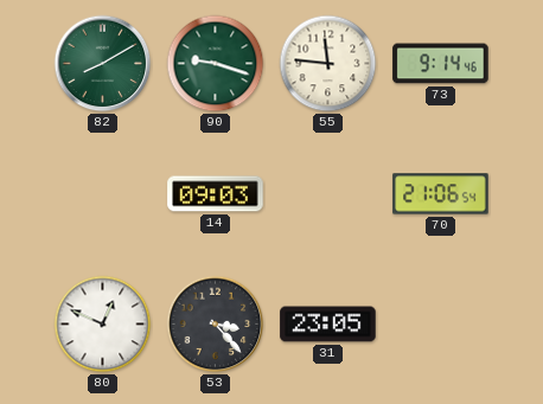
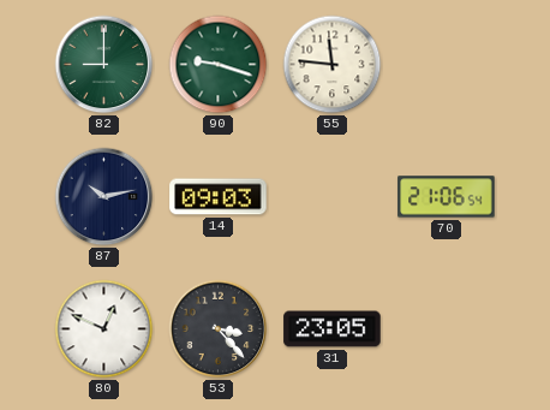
82: 8:10 -> 9:00
73: 9:14 -> none
87: none -> 10:13
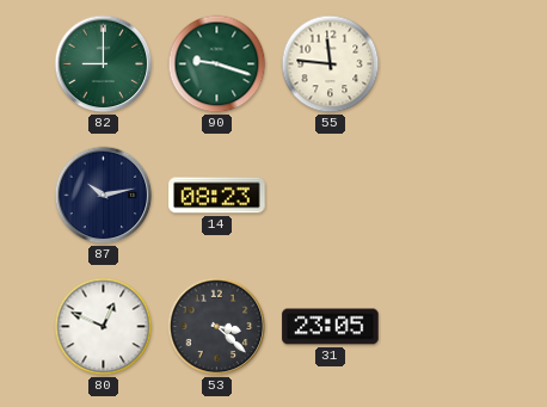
14: 09:03 -> 08:23
70: 21:06 -> none
53: 3:23 -> 3:22
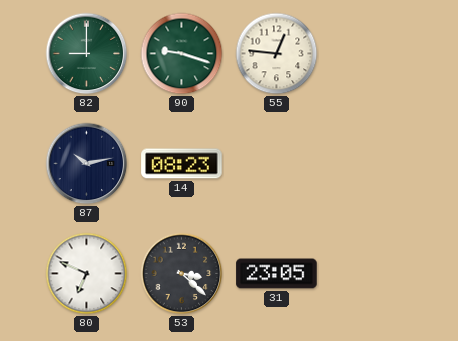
55: 11:46 -> 12:46
80: 12:49 -> 6:49
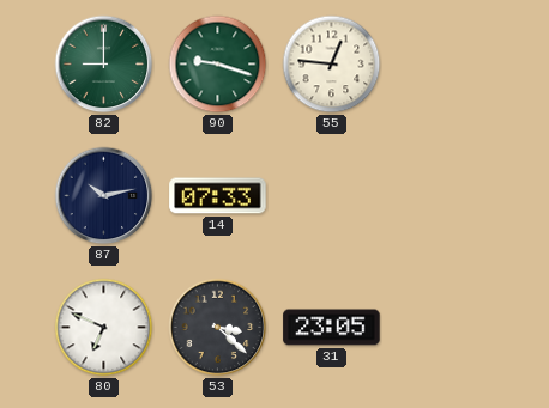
14: 08:23 -> 07:33
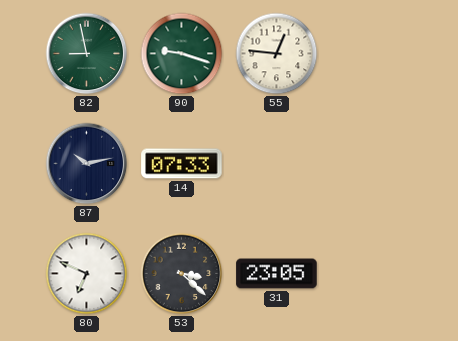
82: 9:00 -> 8:58
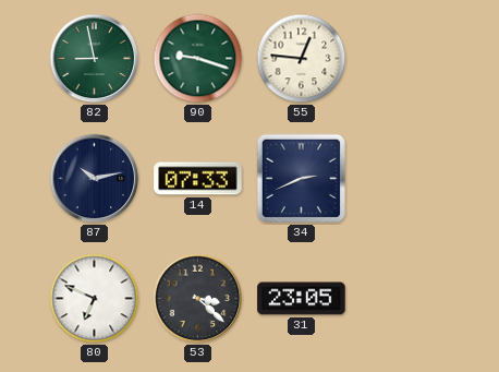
34: none -> 2:41
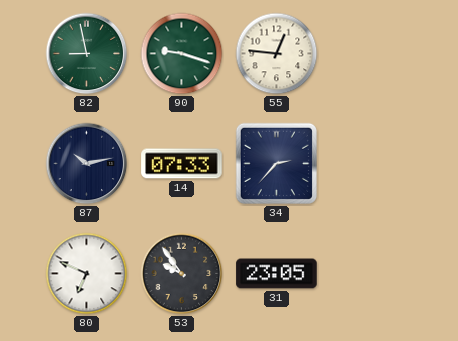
34: 2:41 -> 2:37
53: 3:22 -> 9:54
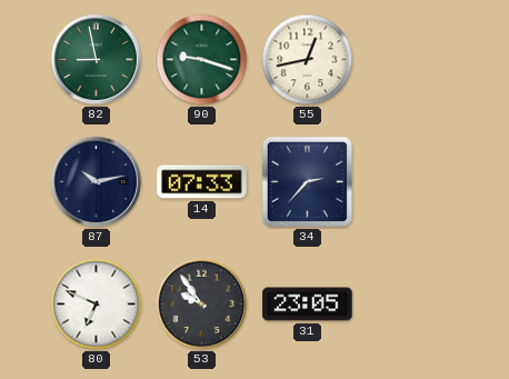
55: 12:46 -> 12:43
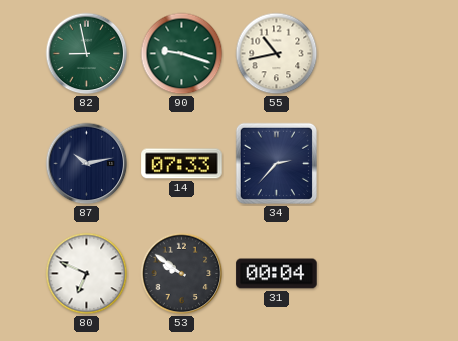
55: 12:43 -> 10:43
53: 9:54 -> 9:51
31: 23:05 -> 00:04
